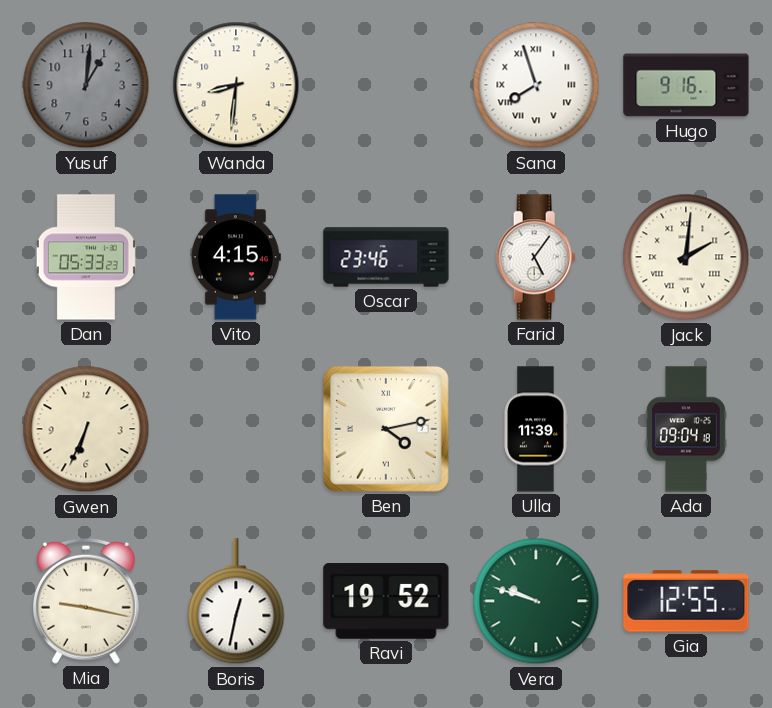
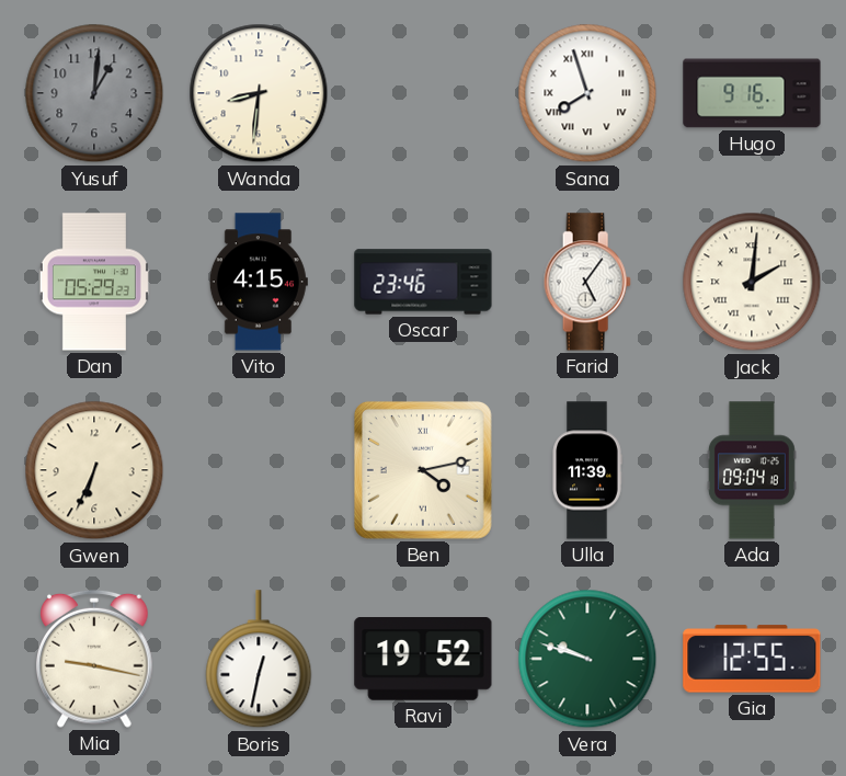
Dan: 05:33 -> 05:29
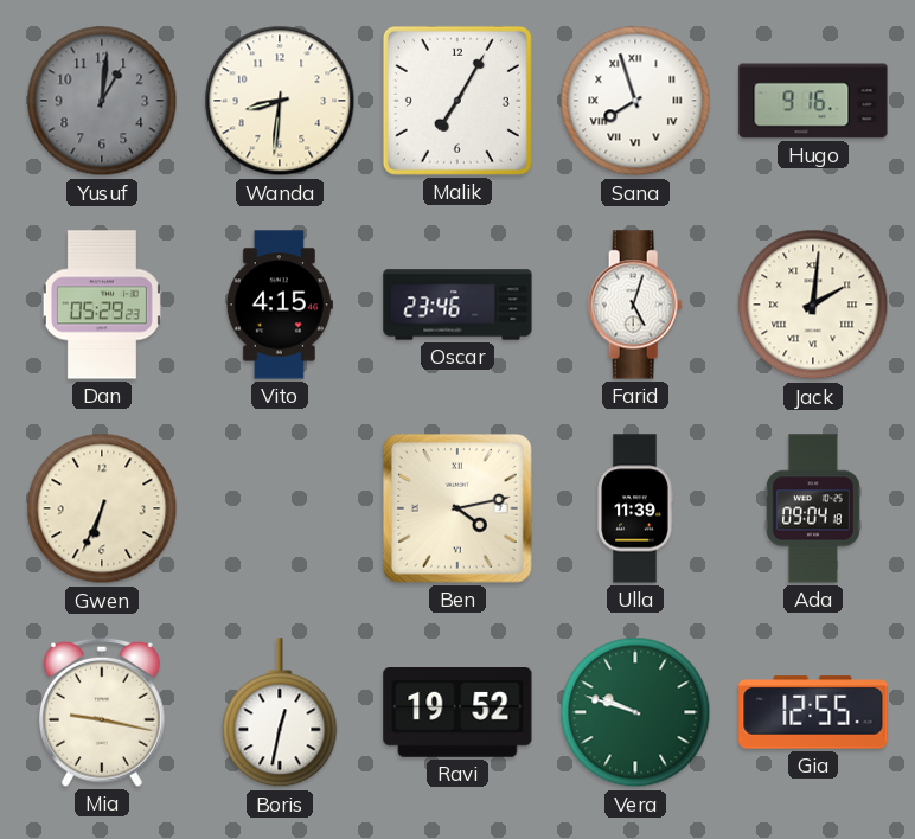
Malik: none -> 7:05
Farid: 5:06 -> 5:03
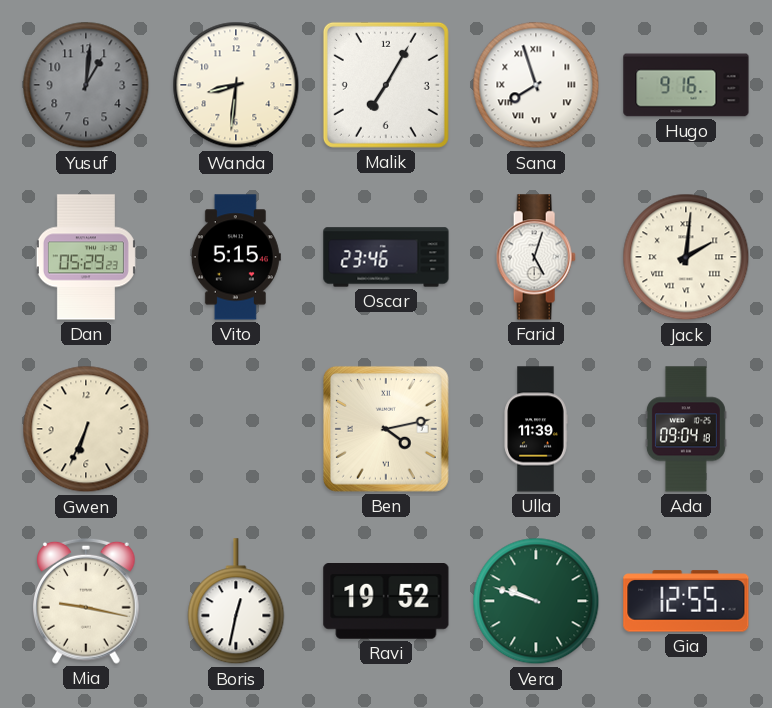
Vito: 4:15 -> 5:15
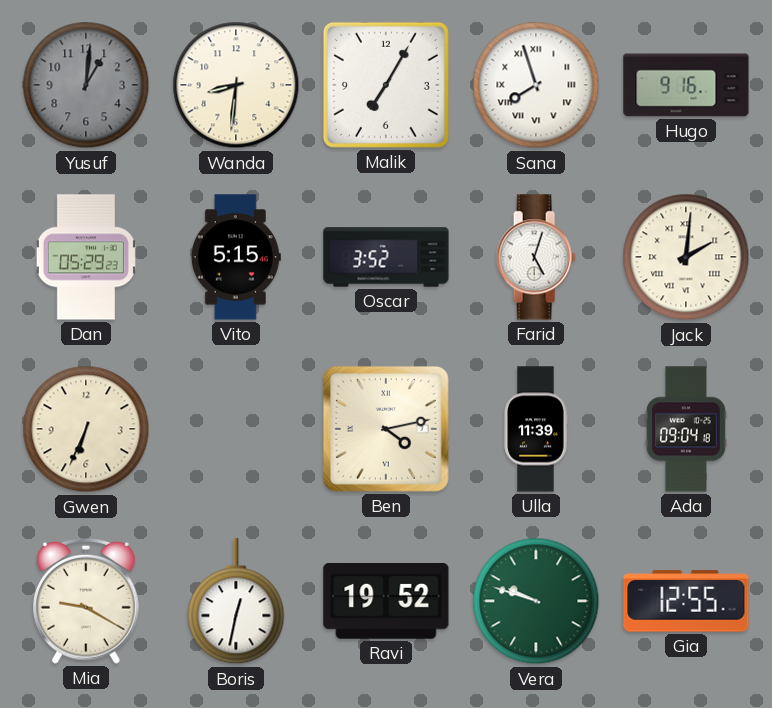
Oscar: 23:46 -> 3:52
Mia: 9:17 -> 9:20
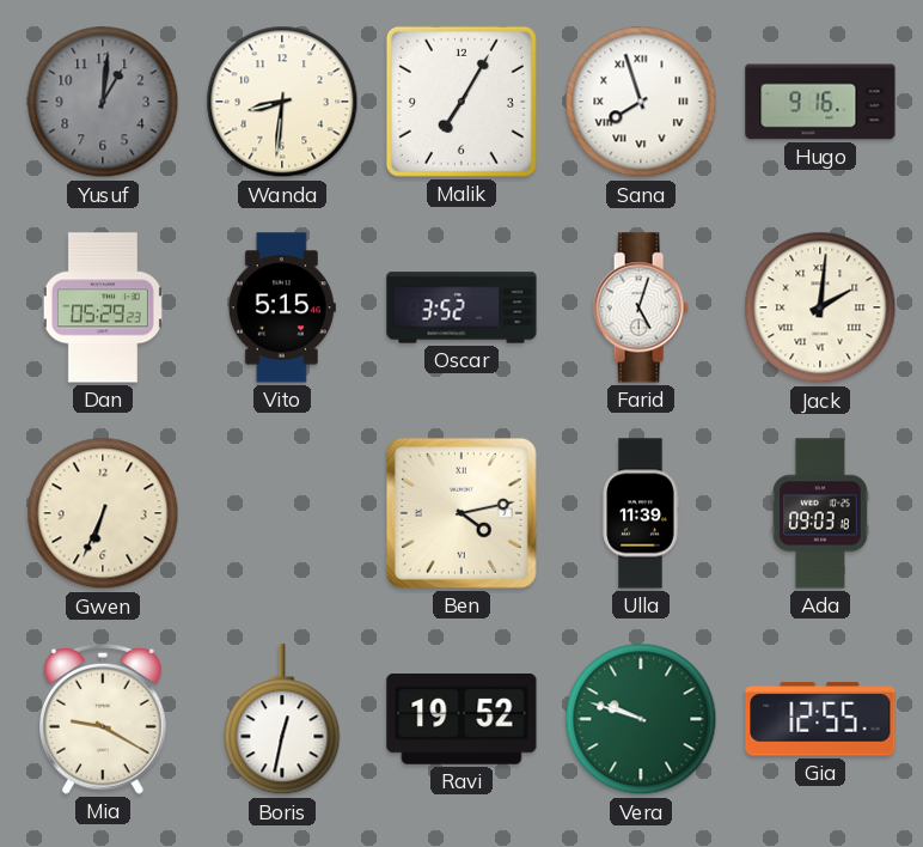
Ada: 09:04 -> 09:03
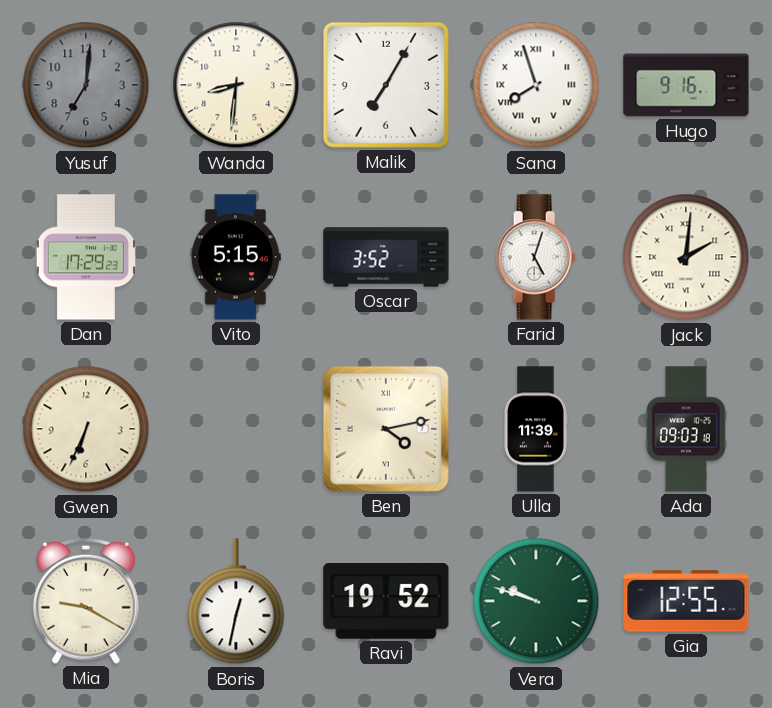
Yusuf: 1:01 -> 7:01
Dan: 05:29 -> 17:29
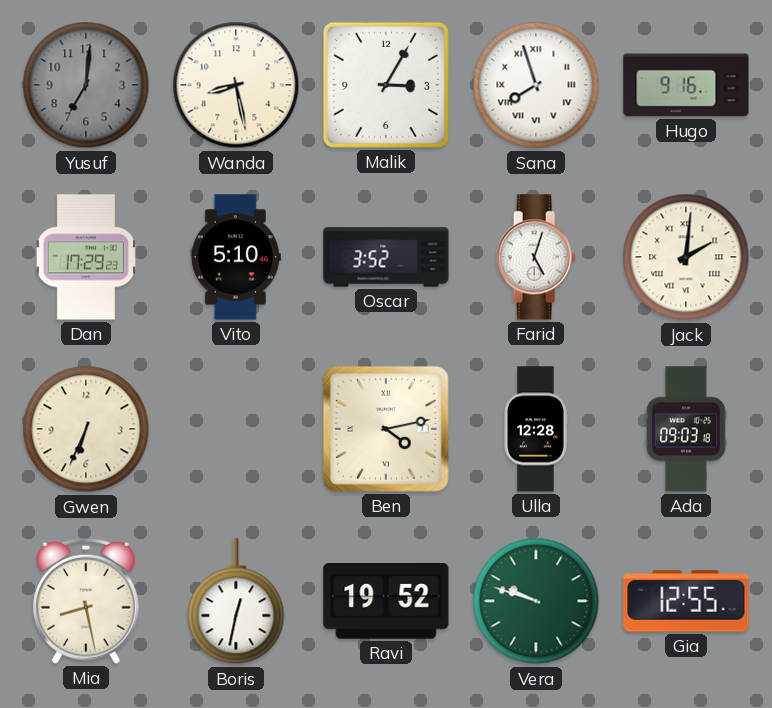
Wanda: 8:31 -> 8:28
Malik: 7:05 -> 3:05
Vito: 5:15 -> 5:10
Ulla: 11:39 -> 12:28
Mia: 9:20 -> 8:28
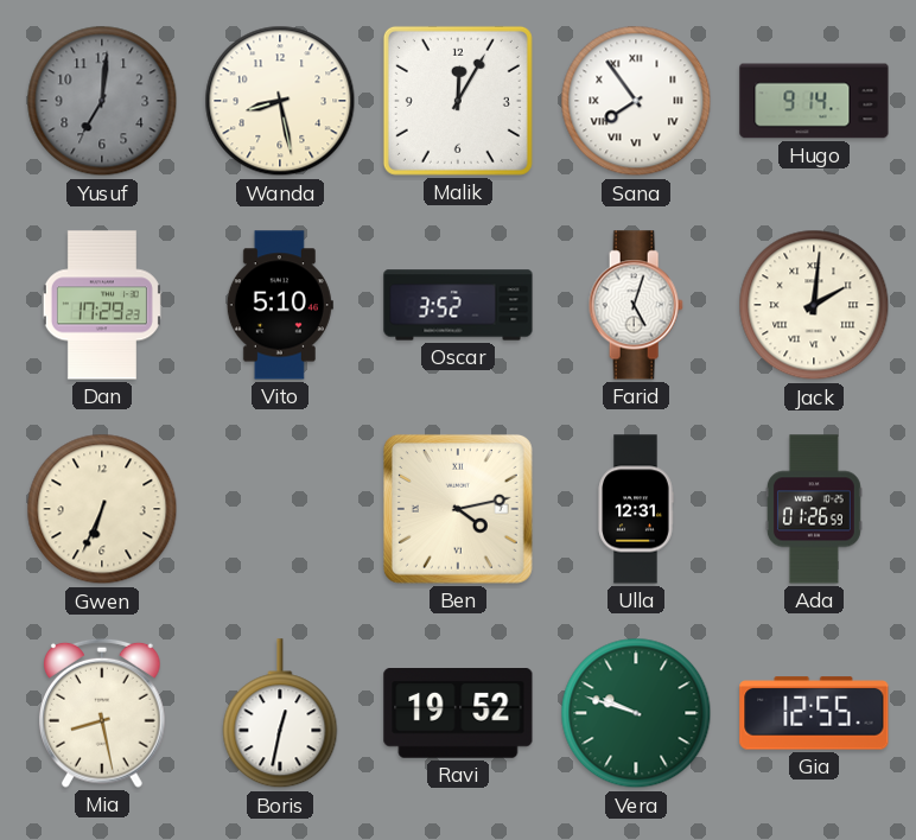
Malik: 3:05 -> 12:05
Sana: 7:57 -> 7:54
Hugo: 9:16 -> 9:14
Ulla: 12:28 -> 12:31
Ada: 09:03 -> 01:26
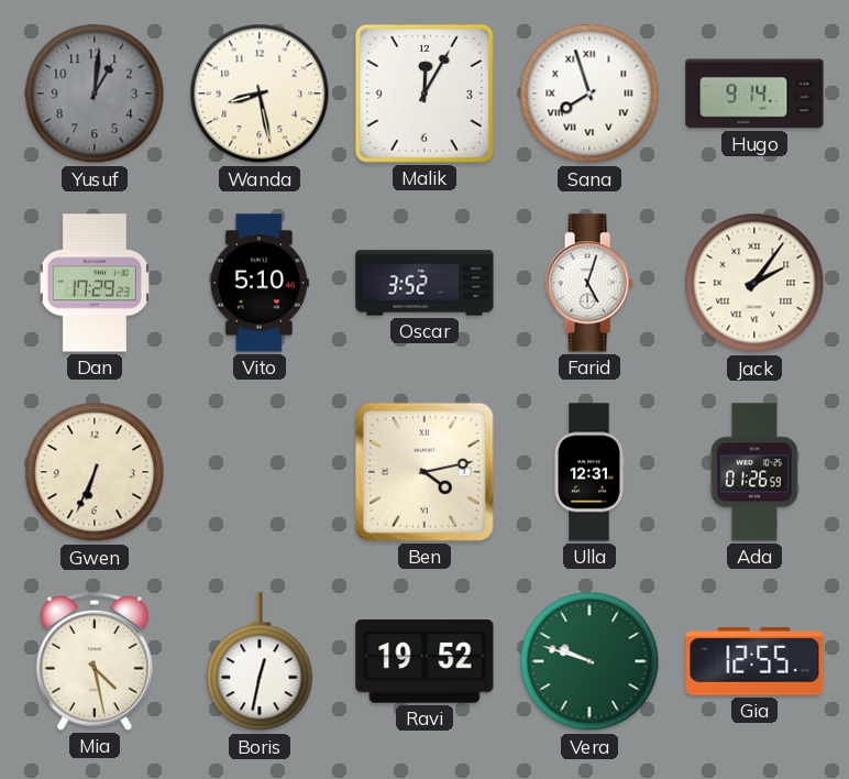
Yusuf: 7:01 -> 1:01
Sana: 7:54 -> 7:57
Jack: 2:01 -> 2:06
Mia: 8:28 -> 4:28
